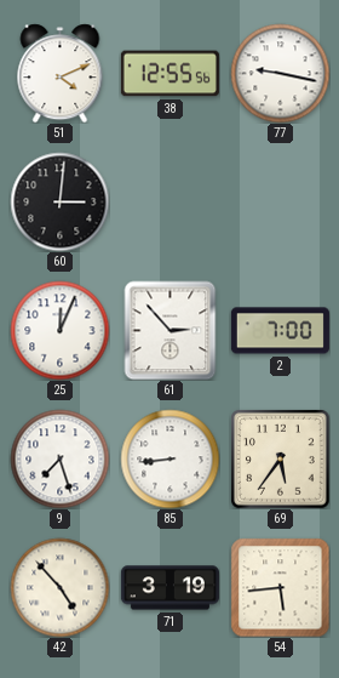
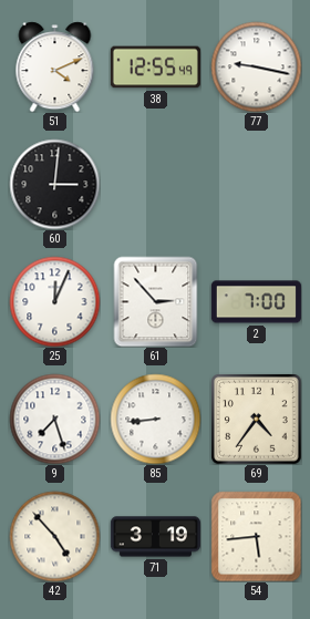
38: 12:55:56 -> 12:55:49
69: 5:36 -> 4:36
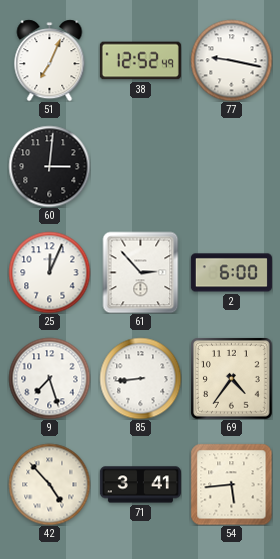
51: 4:11 -> 7:04
38: 12:55 -> 12:52
2: 7:00 -> 6:00
71: 3:19 -> 3:41
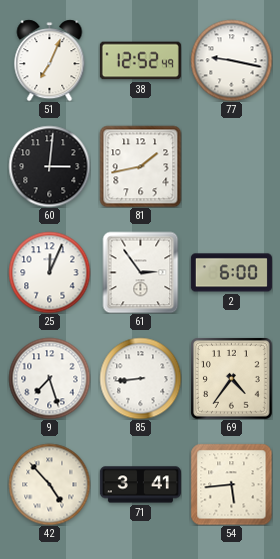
81: none -> 1:43
61: 2:53 -> 2:54
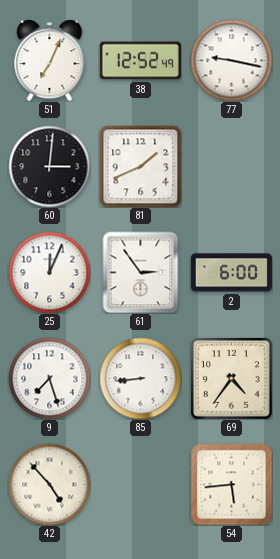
81: 1:43 -> 1:41
71: 3:41 -> none
